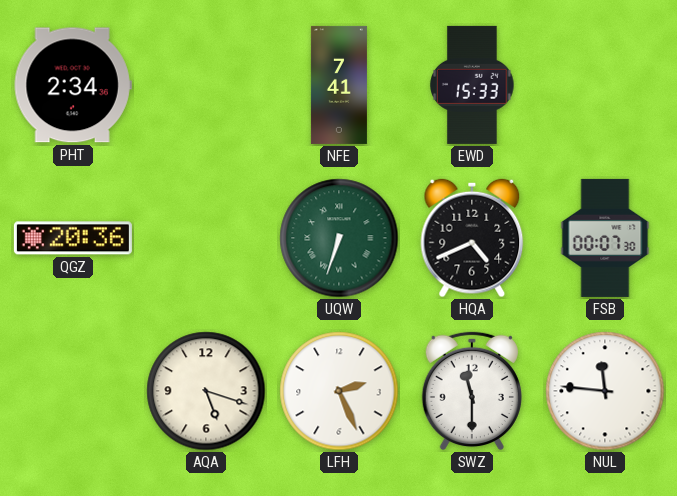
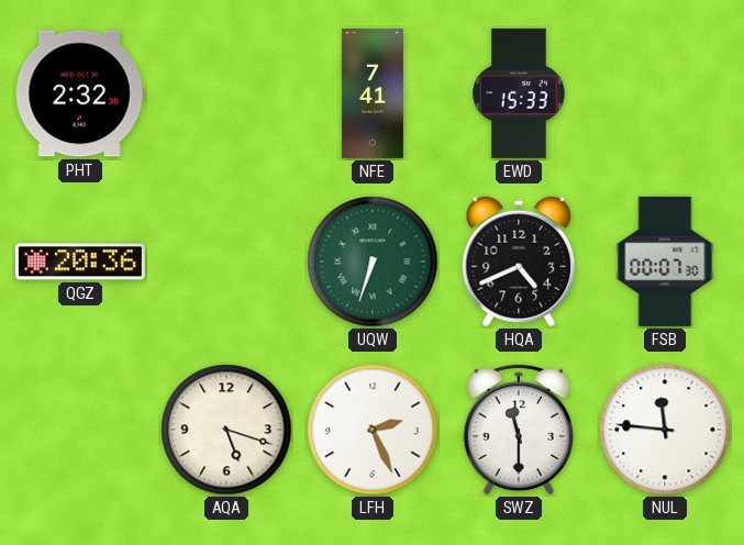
PHT: 2:34 -> 2:32
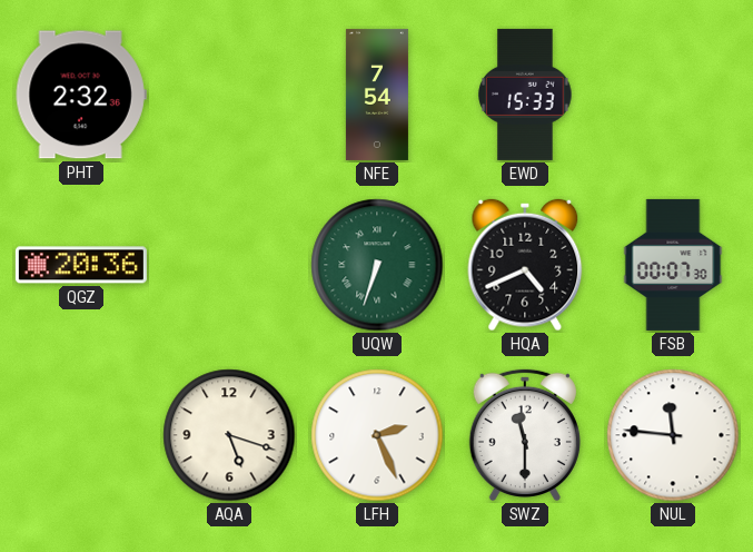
NFE: 7:41 -> 7:54
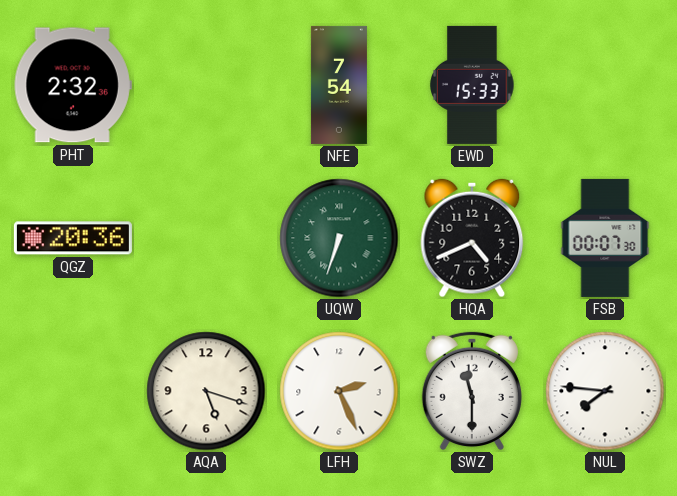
NUL: 11:46 -> 7:46
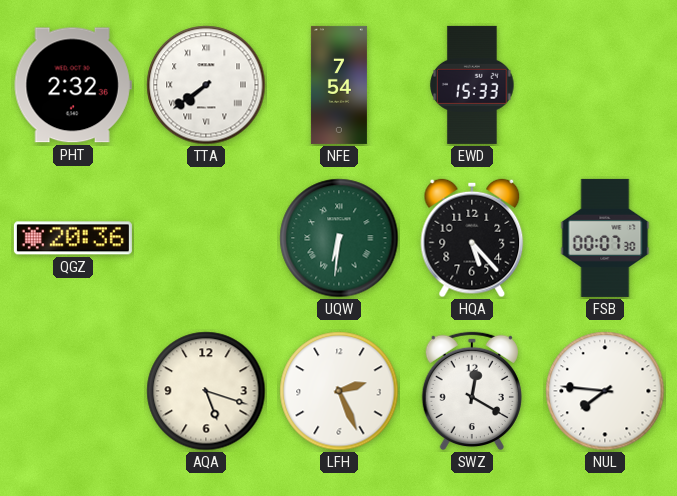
TTA: none -> 7:39
UQW: 6:33 -> 6:31
HQA: 4:41 -> 5:23
SWZ: 11:30 -> 12:20
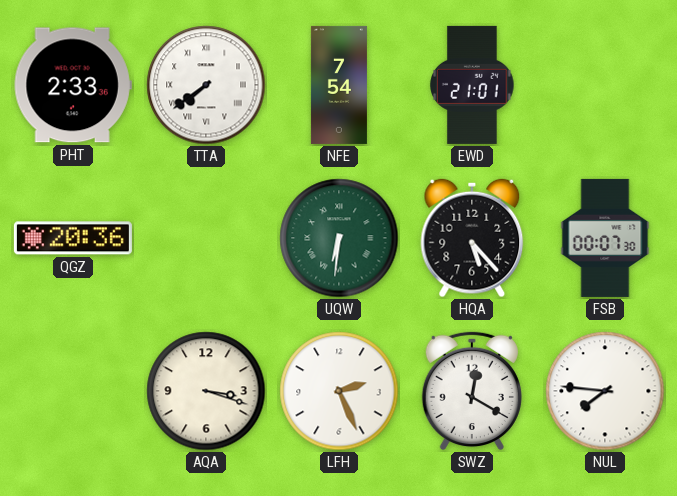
PHT: 2:32 -> 2:33
EWD: 15:33 -> 21:01
AQA: 5:18 -> 3:18
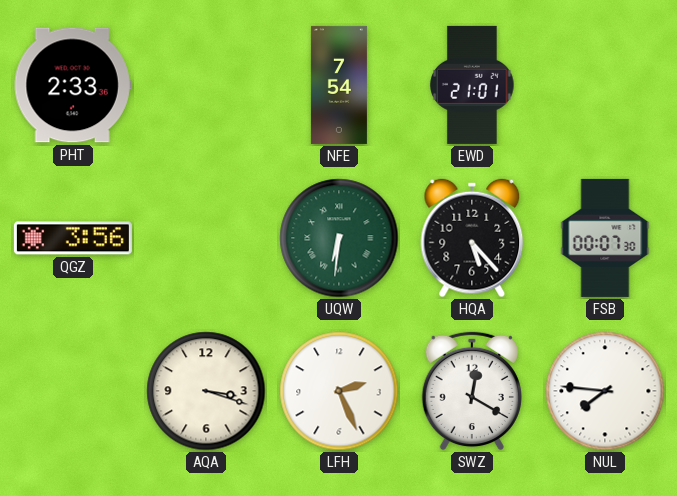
TTA: 7:39 -> none
QGZ: 20:36 -> 3:56
